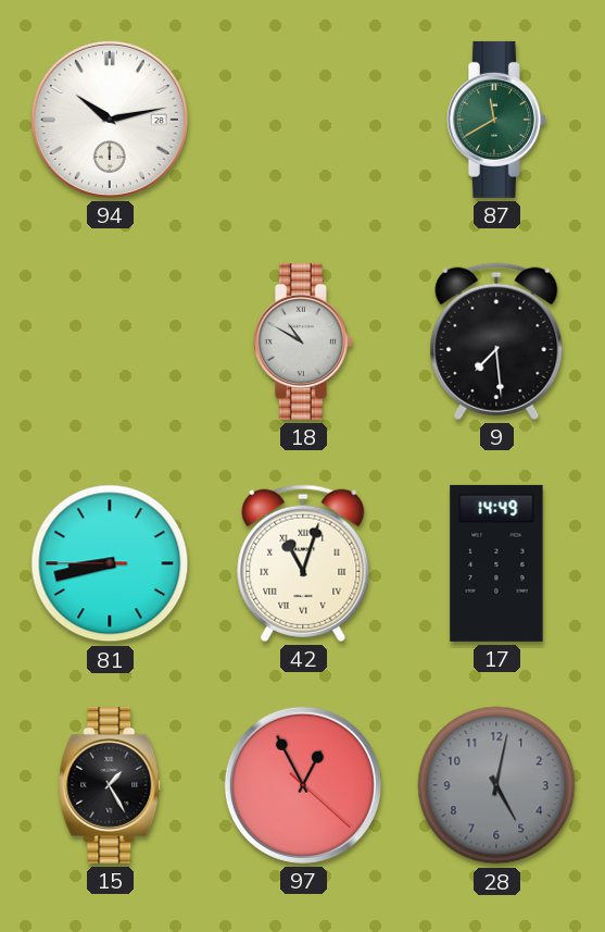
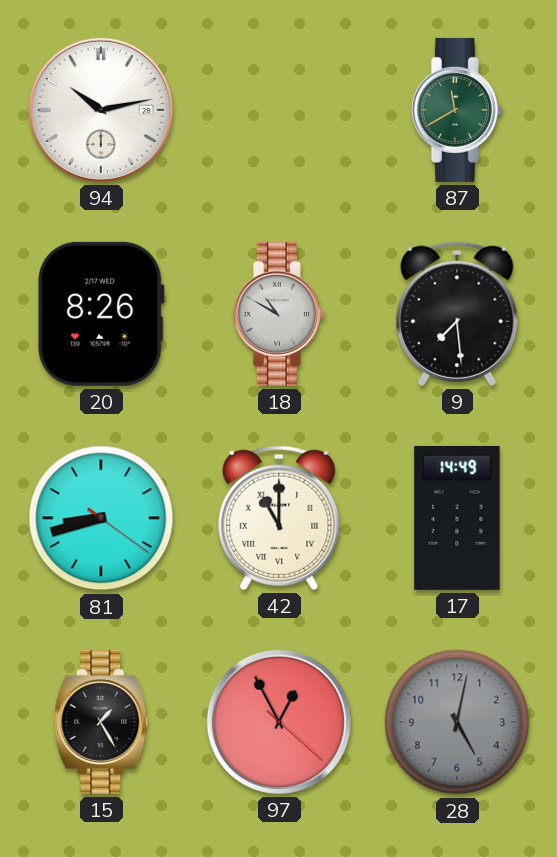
20: none -> 8:26
81: 8:42:45 -> 8:42:21
42: 11:03 -> 11:00
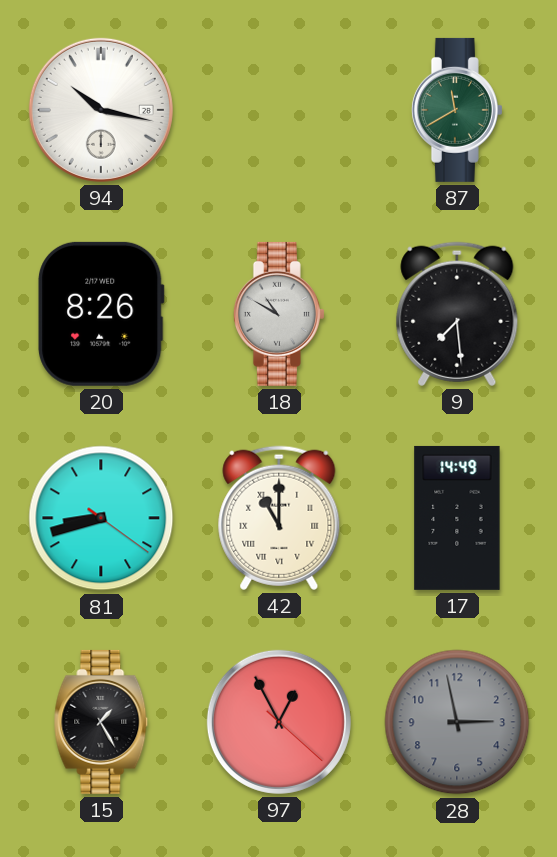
94: 10:13 -> 10:17
28: 5:02 -> 2:58
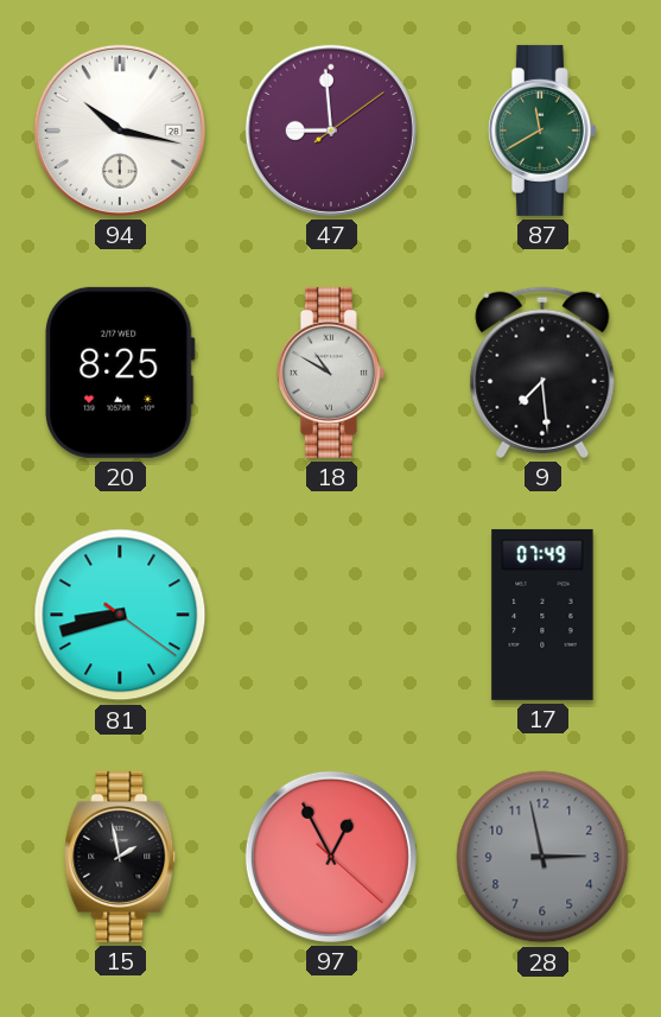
47: none -> 8:59
20: 8:26 -> 8:25
42: 11:00 -> none
17: 14:49 -> 07:49
15: 1:25 -> 1:58
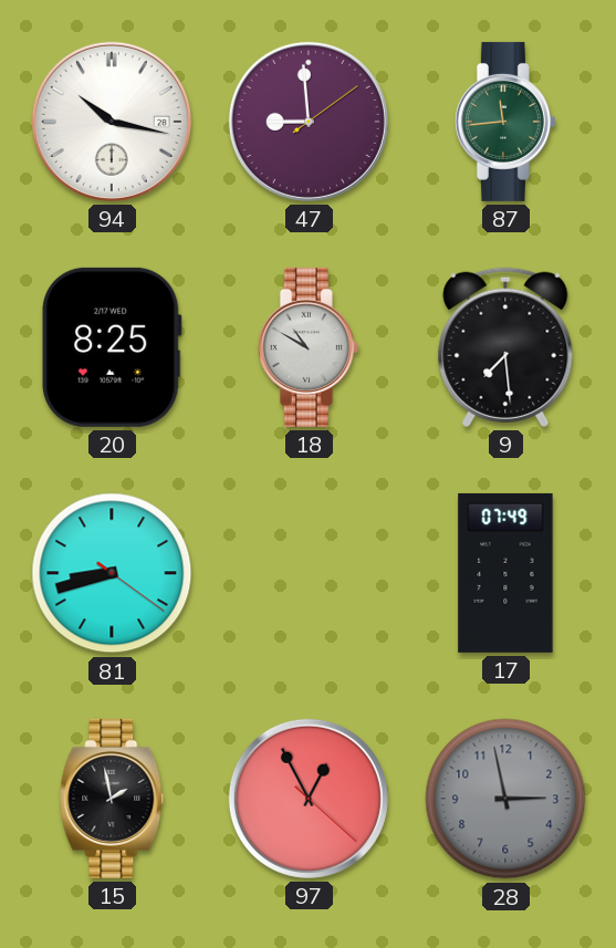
87: 11:40 -> 11:44
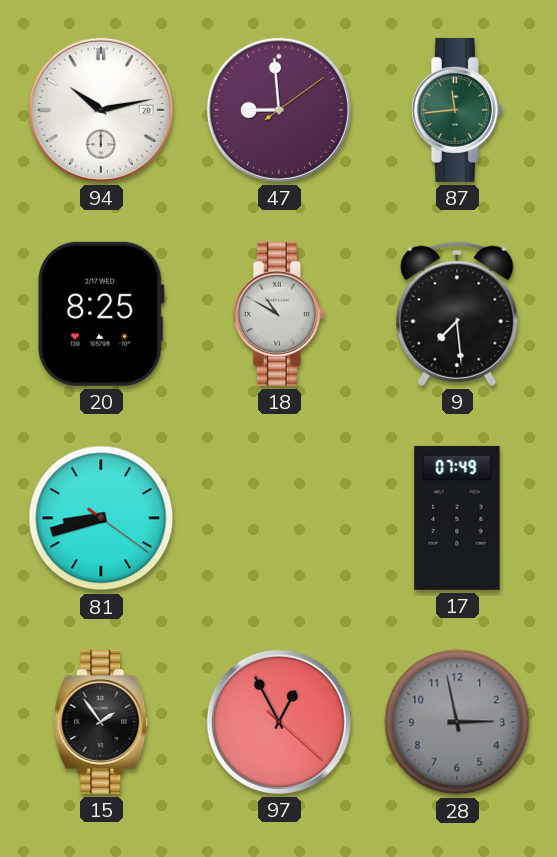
94: 10:17 -> 10:13
15: 1:58 -> 1:54
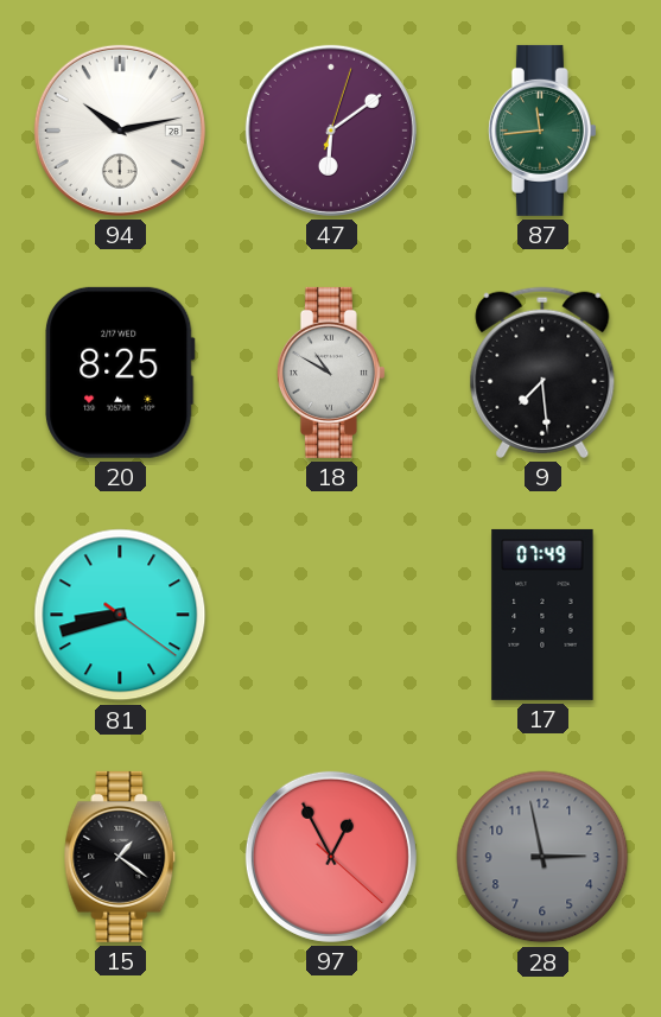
47: 8:59 -> 6:09
15: 1:54 -> 1:21
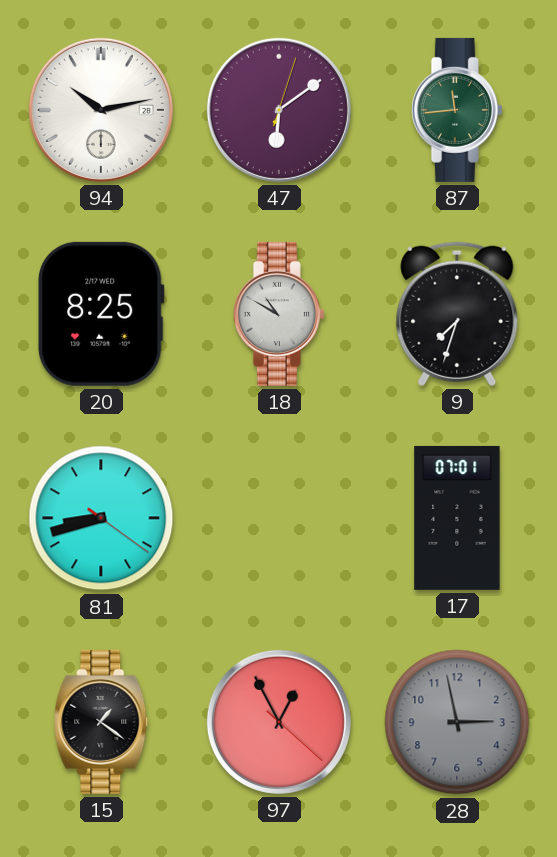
9: 7:29 -> 7:33
17: 07:49 -> 07:01
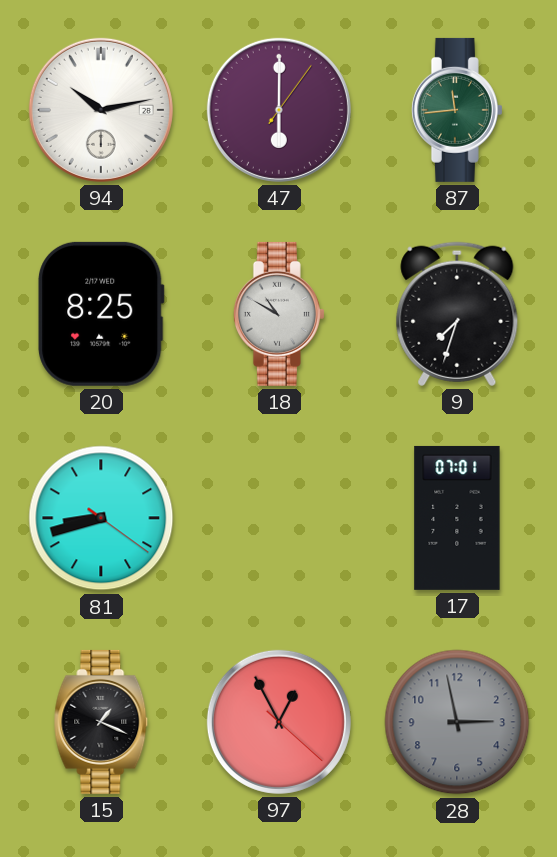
47: 6:09 -> 6:00
15: 1:21 -> 1:19
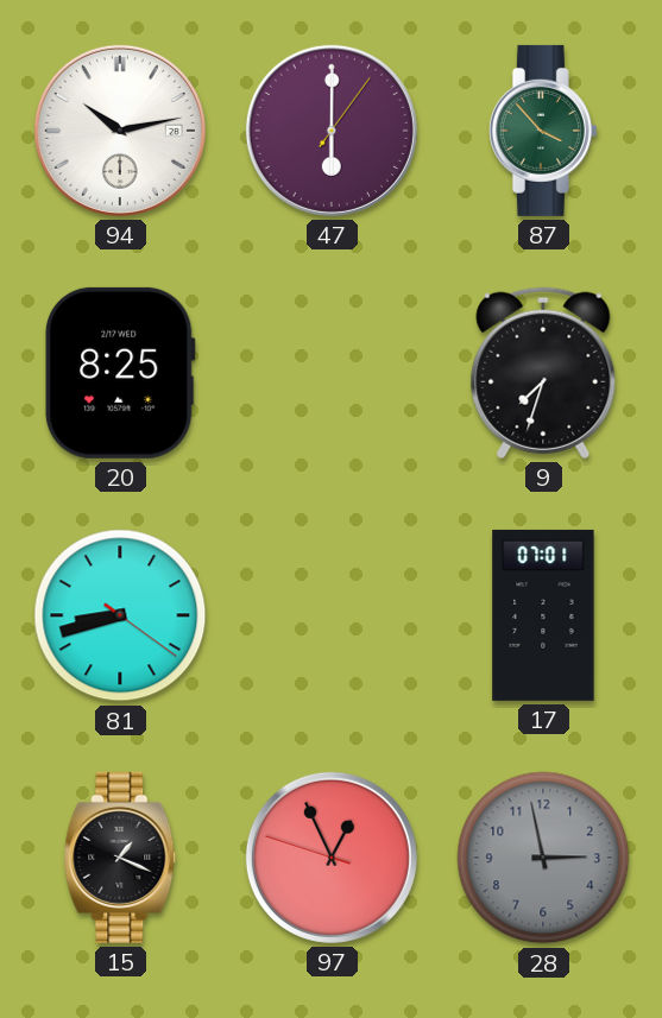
87: 11:44 -> 3:53
18: 10:50 -> none
97: 12:55:22 -> 12:55:48
